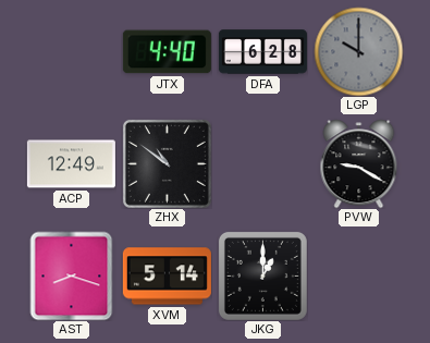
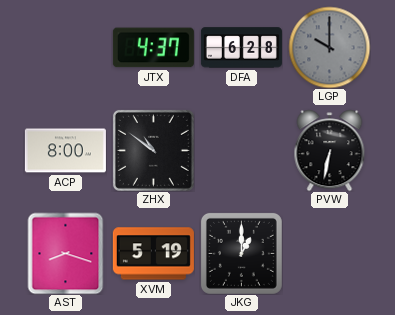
JTX: 4:40 -> 4:37
ACP: 12:49 -> 8:00
PVW: 9:20 -> 6:32
XVM: 5:14 -> 5:19
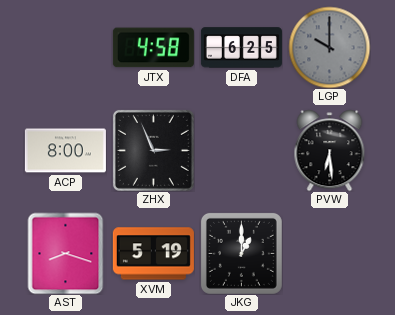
JTX: 4:37 -> 4:58
DFA: 6:28 -> 6:25
ZHX: 10:51 -> 2:56
PVW: 6:32 -> 6:29
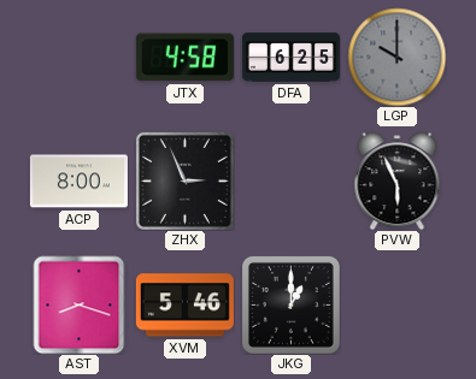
PVW: 6:29 -> 5:56
XVM: 5:19 -> 5:46
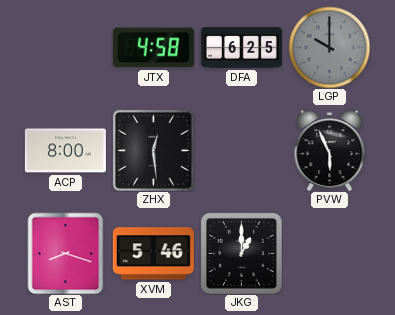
ZHX: 2:56 -> 12:29
